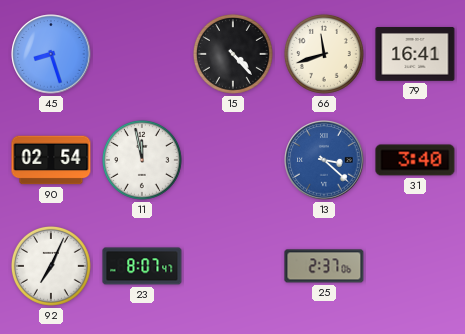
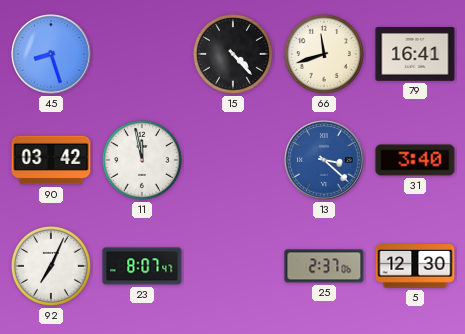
90: 02:54 -> 03:42
5: none -> 12:30
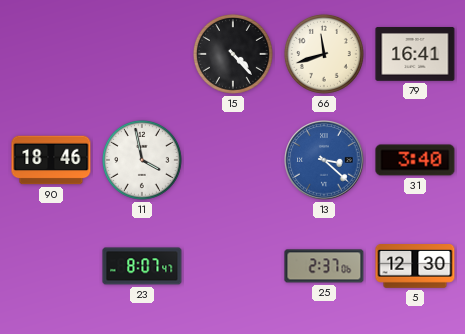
45: 8:27 -> none
90: 03:42 -> 18:46
11: 11:58 -> 3:58
92: 7:04 -> none
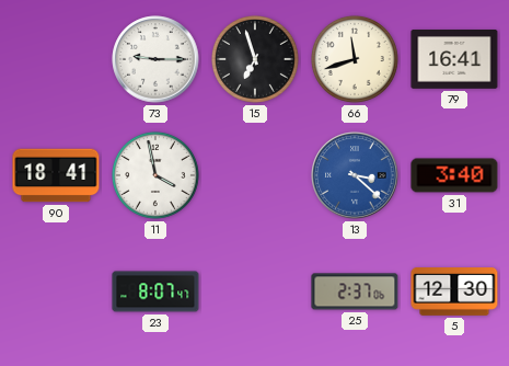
73: none -> 9:15
15: 4:23 -> 6:57
90: 18:46 -> 18:41
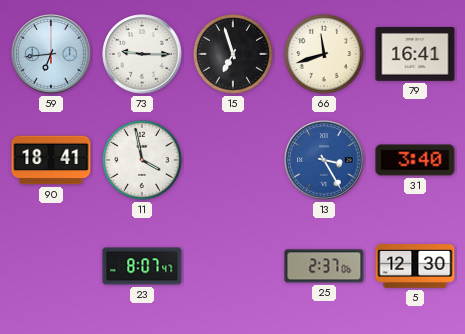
59: none -> 6:44
13: 3:22 -> 3:25
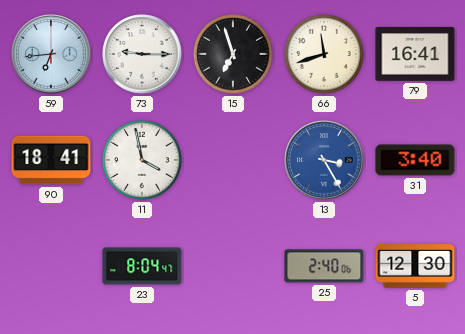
23: 8:07 -> 8:04
25: 2:37 -> 2:40
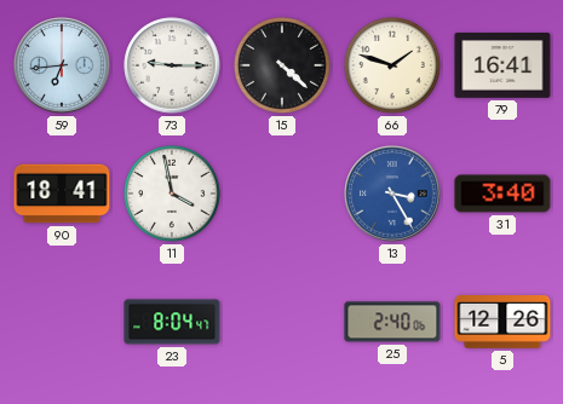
15: 6:57 -> 4:22
66: 11:42 -> 1:48
5: 12:30 -> 12:26
